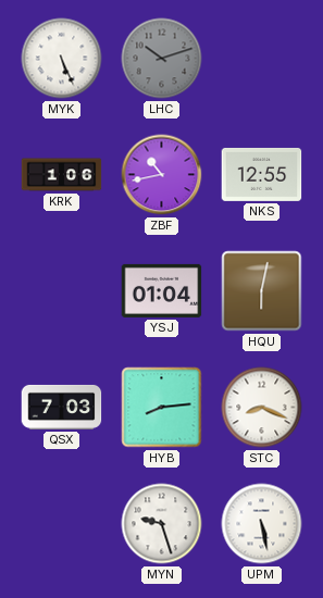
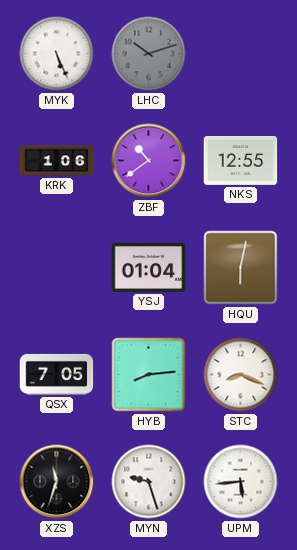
ZBF: 10:43 -> 10:39
QSX: 7:03 -> 7:05
XZS: none -> 11:33
UPM: 5:28 -> 5:44
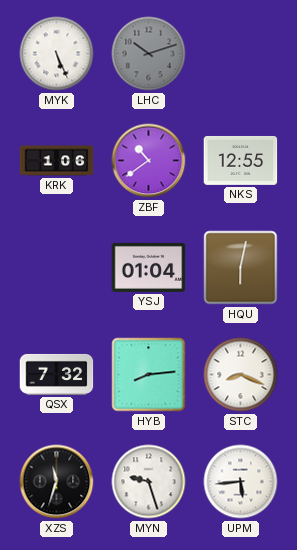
QSX: 7:05 -> 7:32
